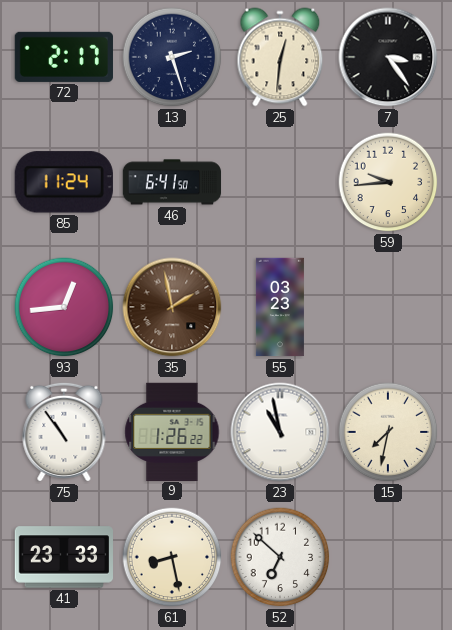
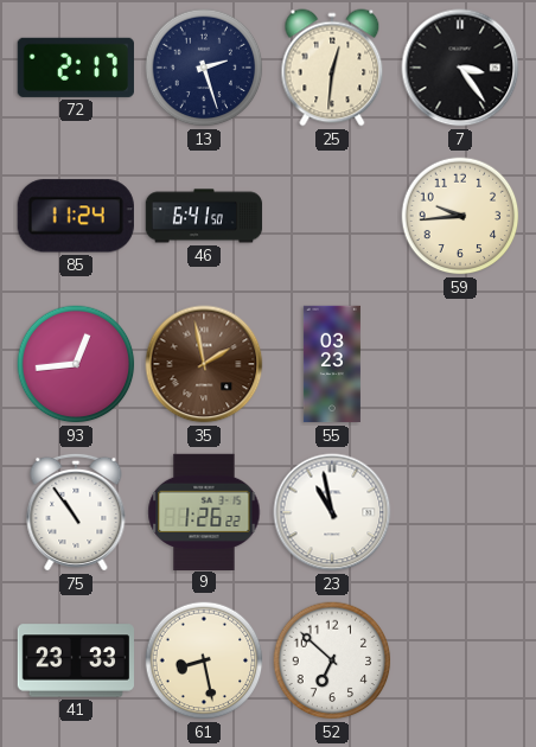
15: 7:32 -> none
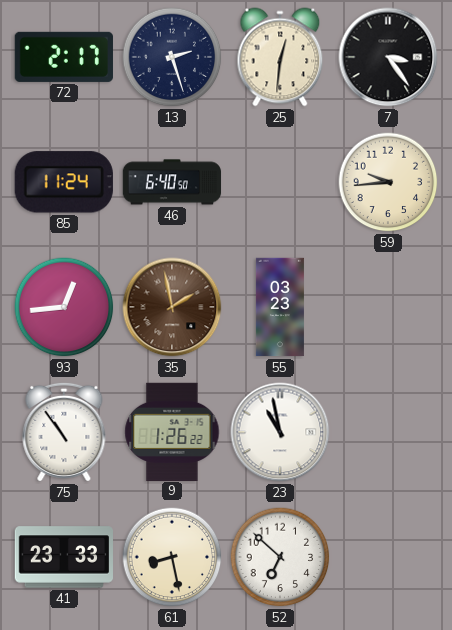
46: 6:41 -> 6:40
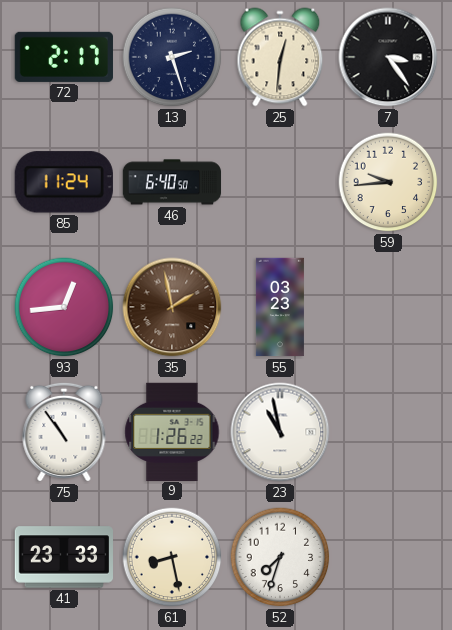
52: 6:52 -> 7:33
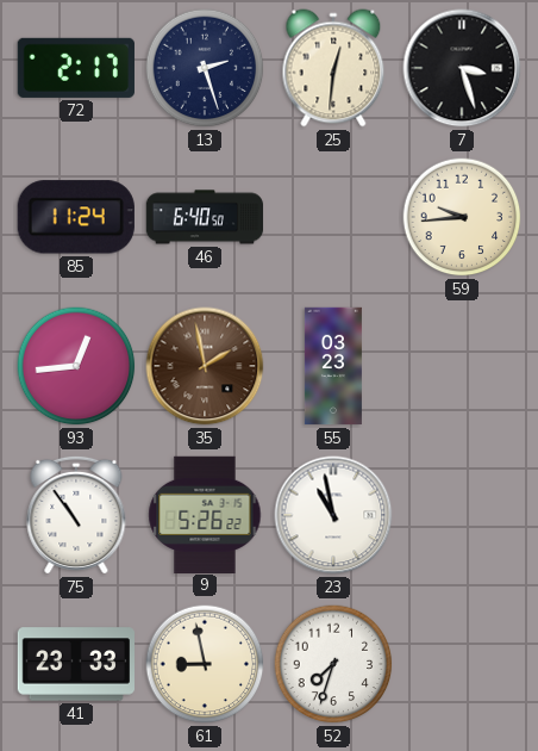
7: 3:24 -> 3:27
9: 1:26 -> 5:26
61: 8:28 -> 8:58
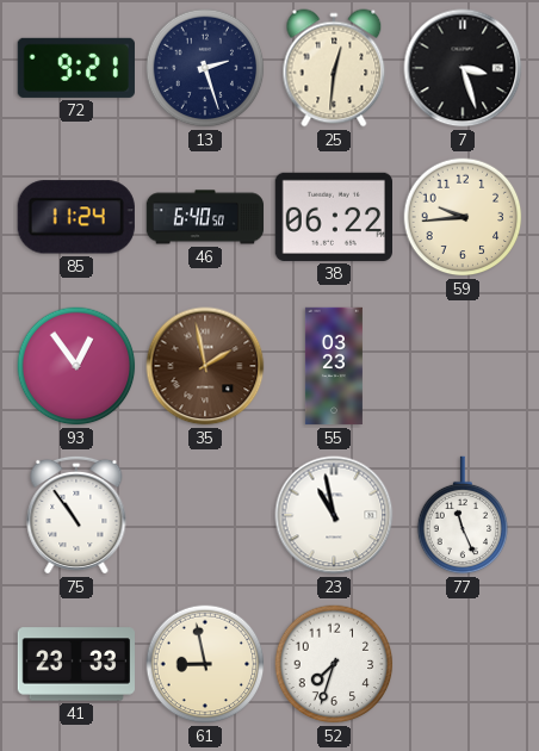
72: 2:17 -> 9:21
38: none -> 06:22
93: 12:44 -> 12:54
9: 5:26 -> none
77: none -> 11:26
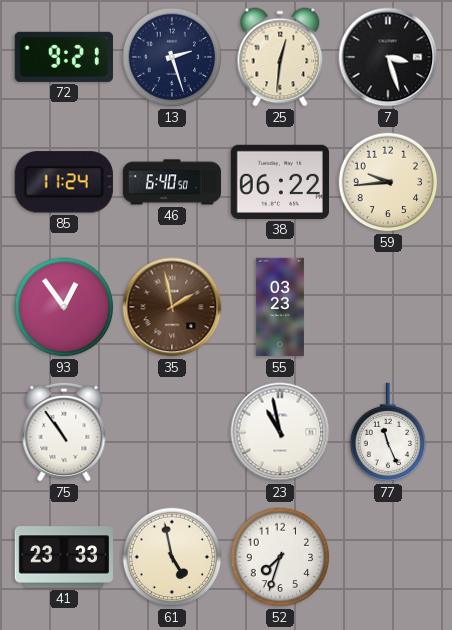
61: 8:58 -> 4:58
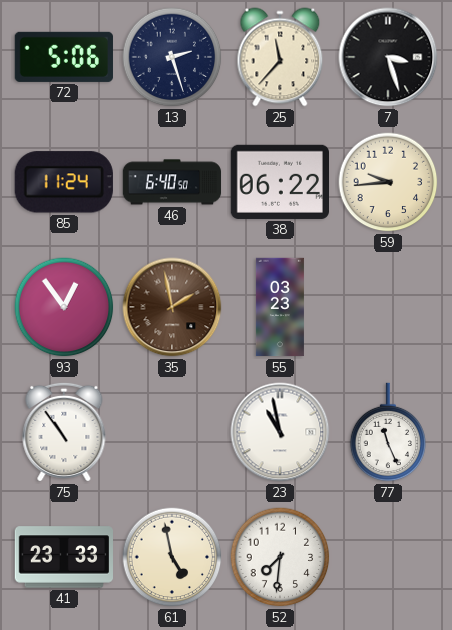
72: 9:21 -> 5:06
25: 12:31 -> 11:37
52: 7:33 -> 7:31
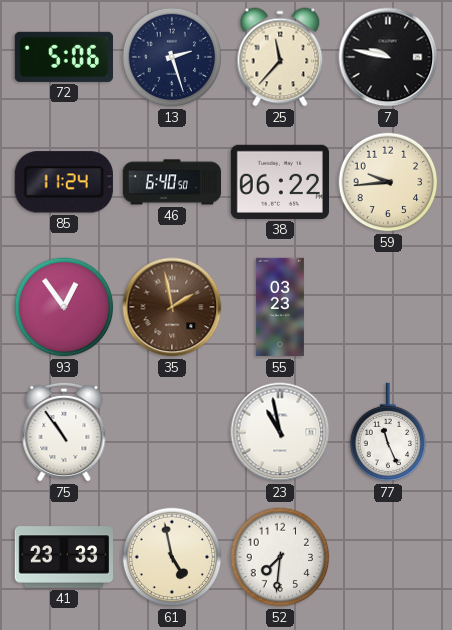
7: 3:27 -> 9:47
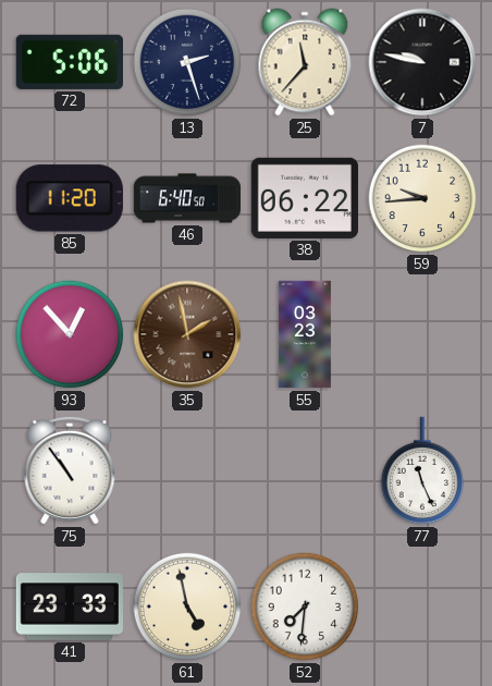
85: 11:24 -> 11:20
93: 12:54 -> 12:53
23: 10:58 -> none
